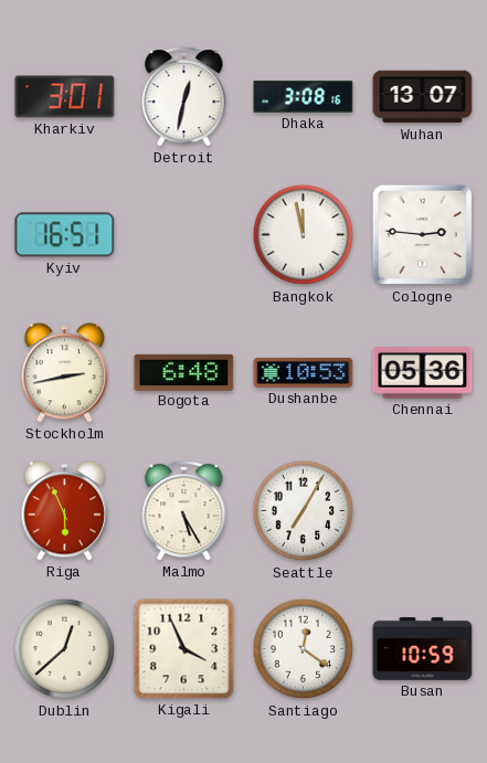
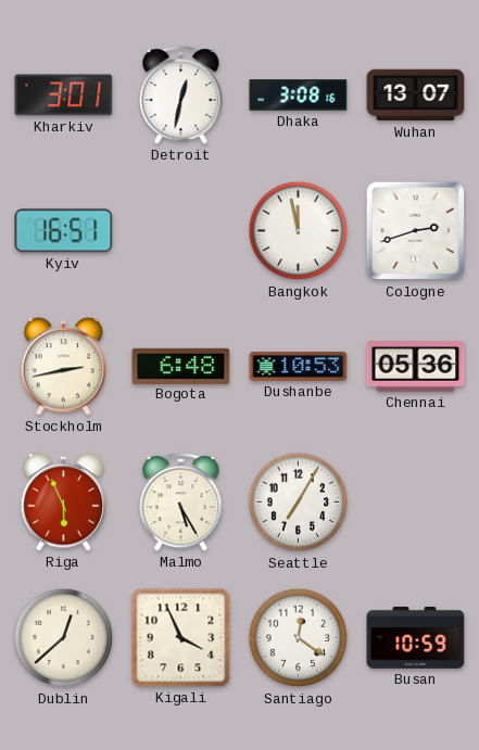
Cologne: 2:46 -> 2:42
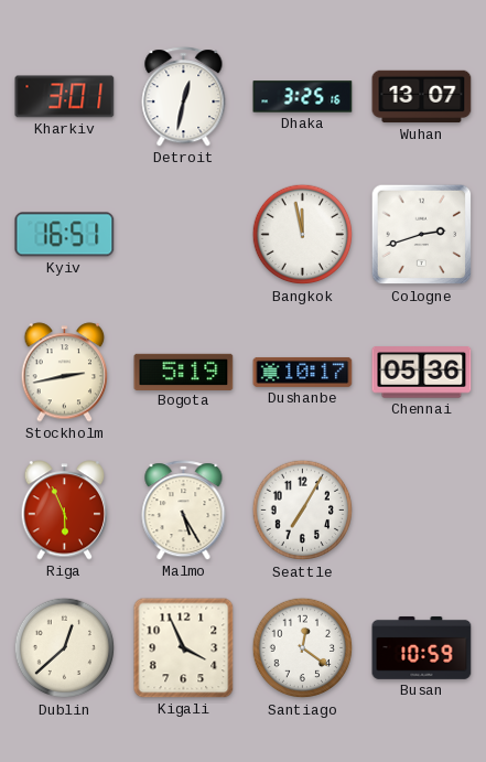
Dhaka: 3:08 -> 3:25
Bogota: 6:48 -> 5:19
Dushanbe: 10:53 -> 10:17
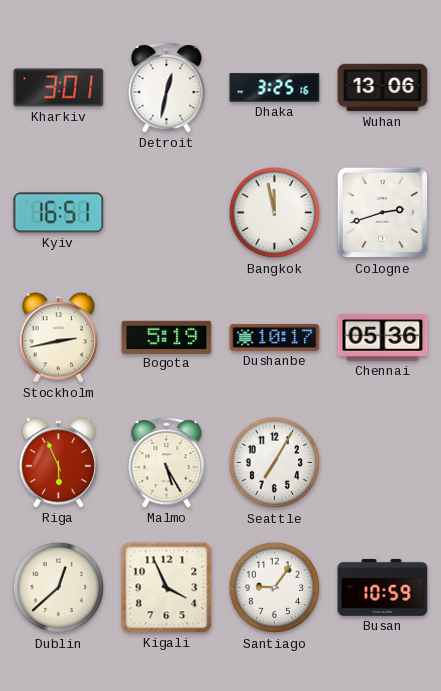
Wuhan: 13:07 -> 13:06
Santiago: 12:21 -> 9:06
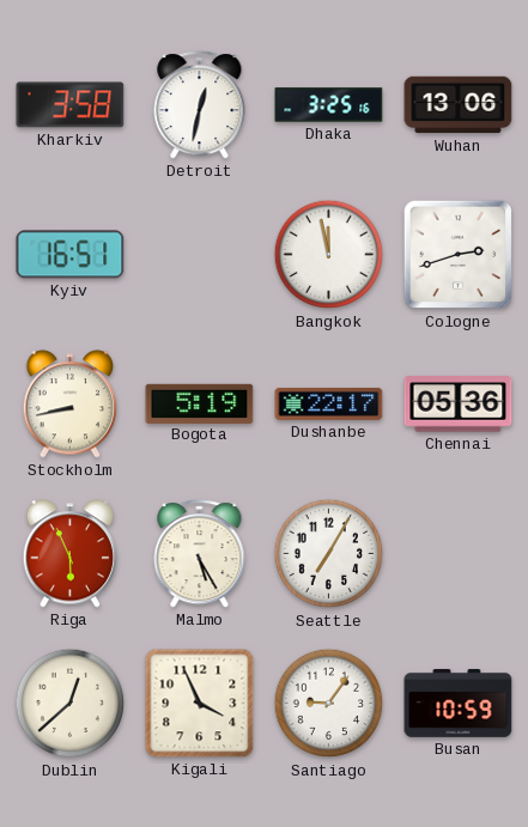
Kharkiv: 3:01 -> 3:58
Stockholm: 2:43 -> 8:43
Dushanbe: 10:17 -> 22:17
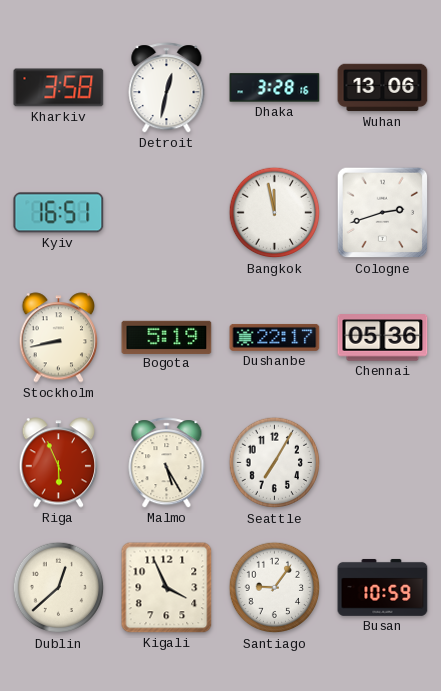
Dhaka: 3:25 -> 3:28
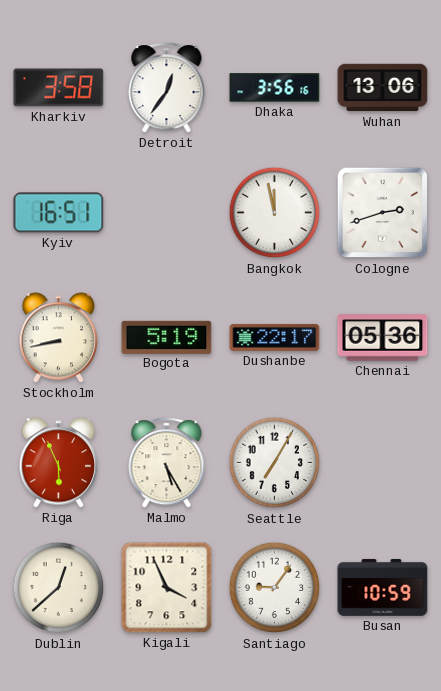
Detroit: 12:32 -> 12:36
Dhaka: 3:28 -> 3:56
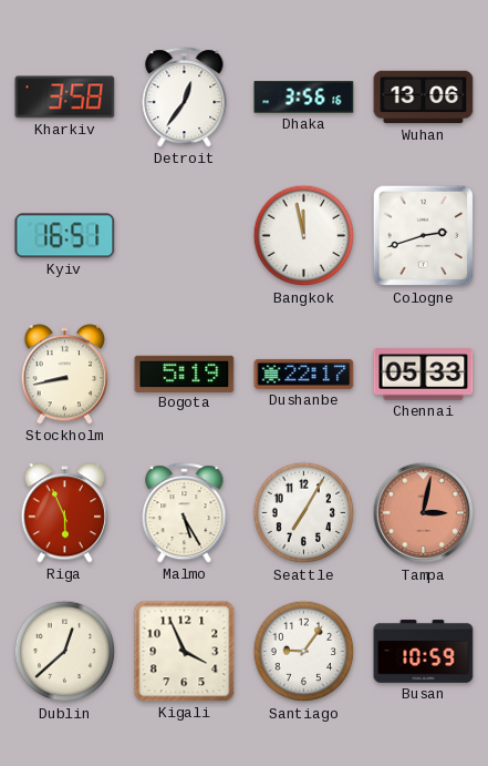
Chennai: 05:36 -> 05:33
Tampa: none -> 3:02
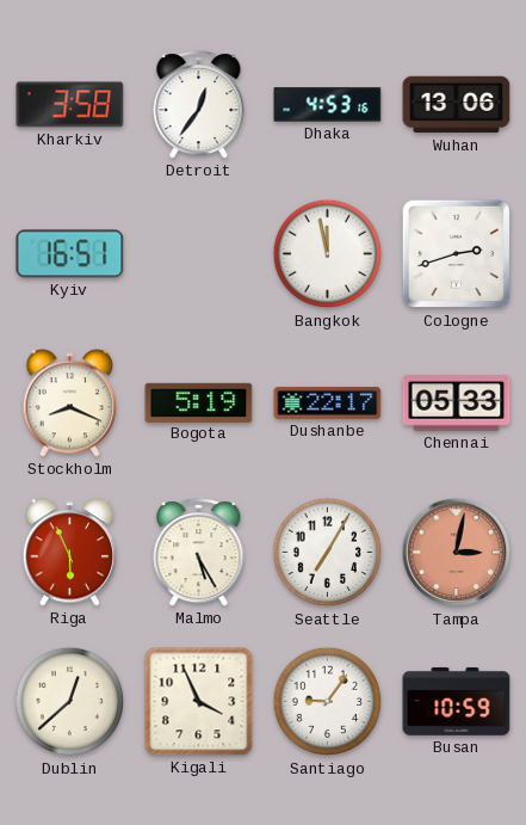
Dhaka: 3:56 -> 4:53
Stockholm: 8:43 -> 8:19
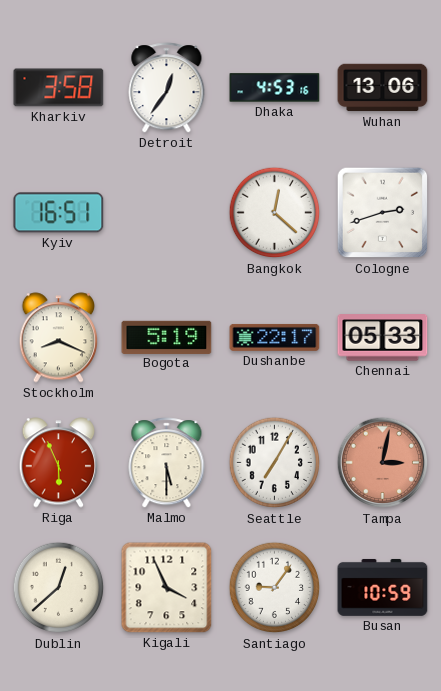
Bangkok: 11:58 -> 12:22
Malmo: 5:25 -> 5:30
